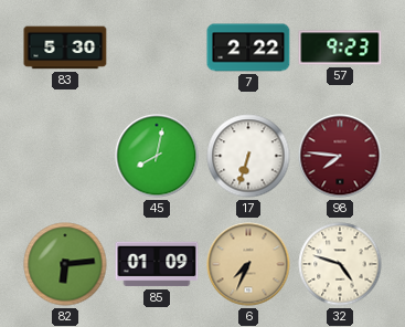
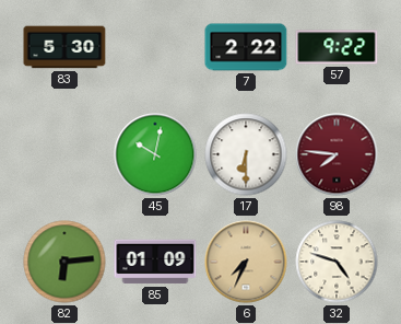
57: 9:23 -> 9:22
45: 8:02 -> 10:02
17: 6:33 -> 6:30
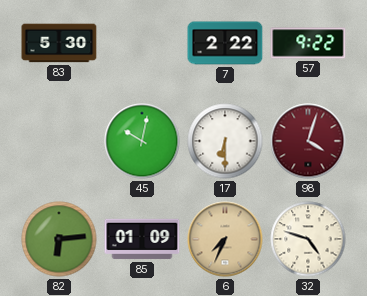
98: 7:46 -> 4:03
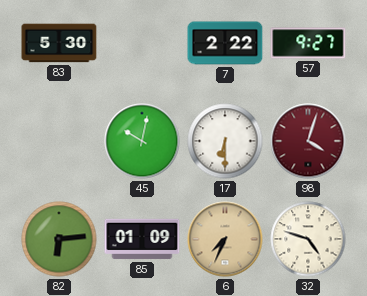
57: 9:22 -> 9:27
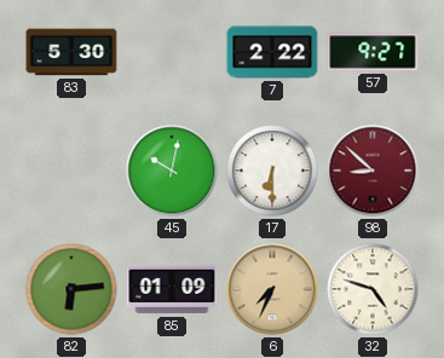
98: 4:03 -> 8:52
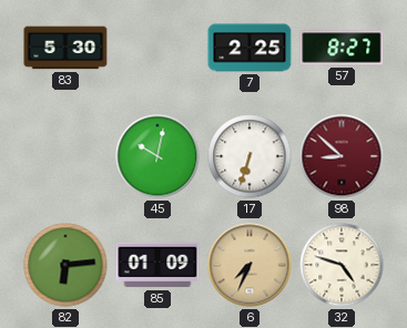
7: 2:22 -> 2:25
57: 9:27 -> 8:27
17: 6:30 -> 6:33
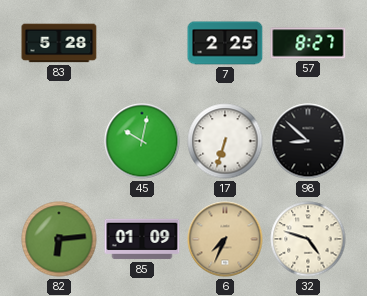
83: 5:30 -> 5:28
98 dial: burgundy -> black
